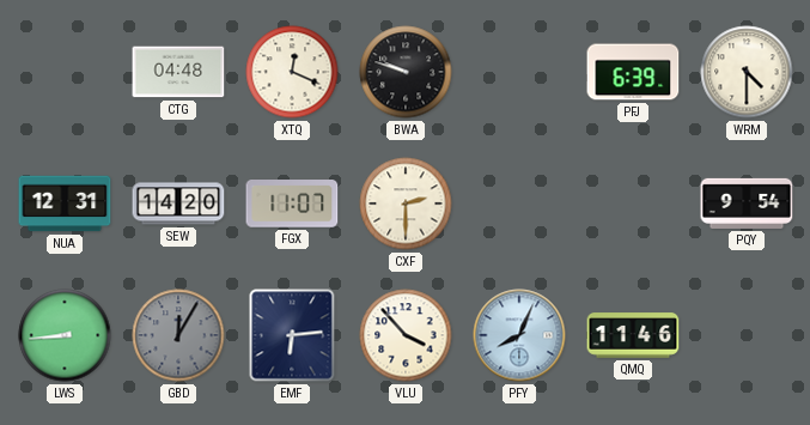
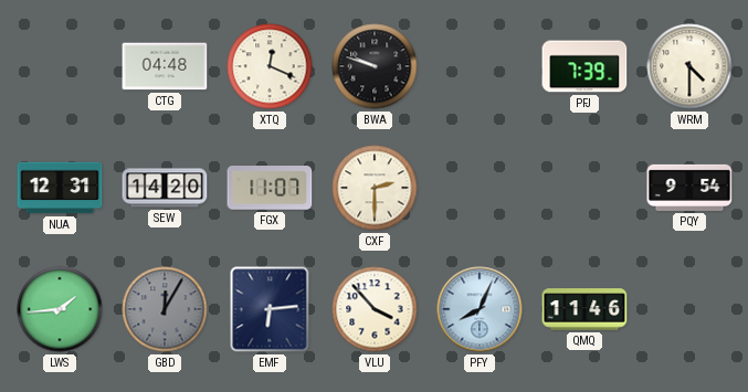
PFJ: 6:39 -> 7:39
LWS: 8:44 -> 1:44
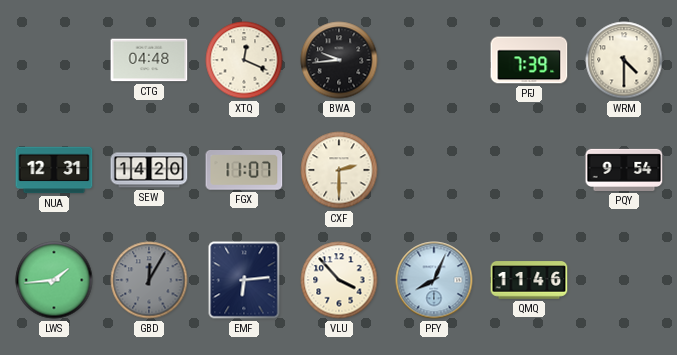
BWA: 9:48 -> 9:44
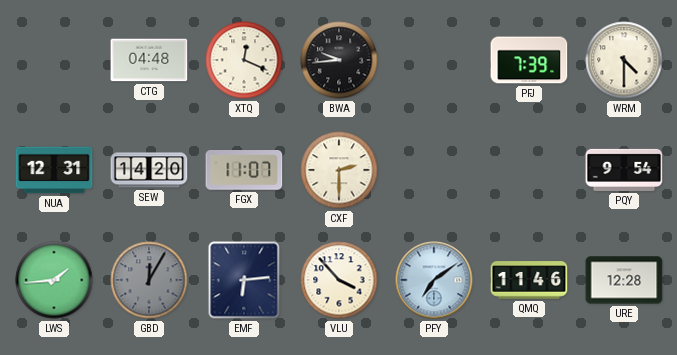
PFY: 8:04 -> 7:09
URE: none -> 12:28
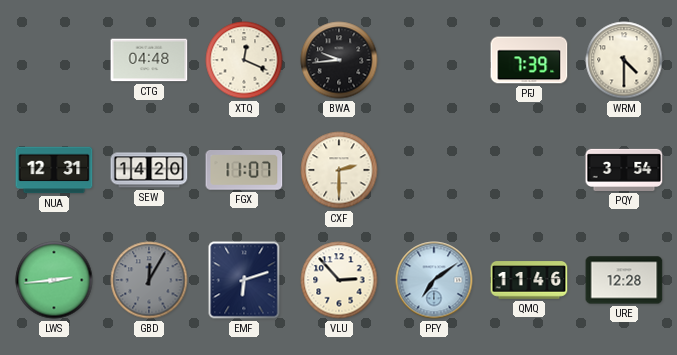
PQY: 9:54 -> 3:54
LWS: 1:44 -> 2:44
EMF: 6:14 -> 6:12
VLU: 3:53 -> 2:53
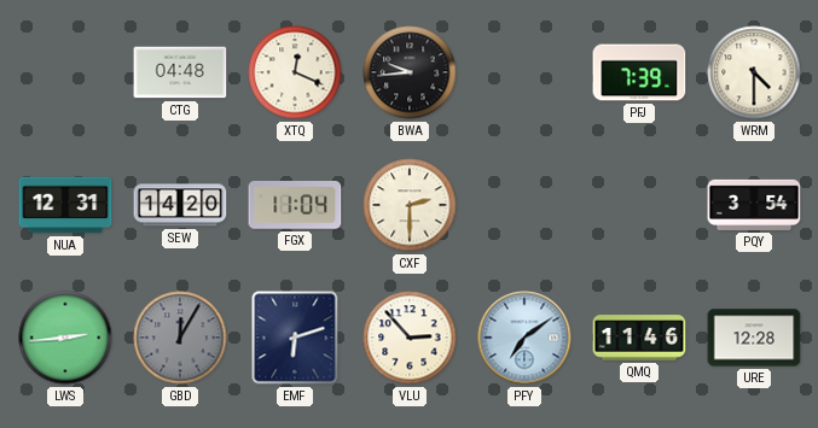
FGX: 11:07 -> 11:04
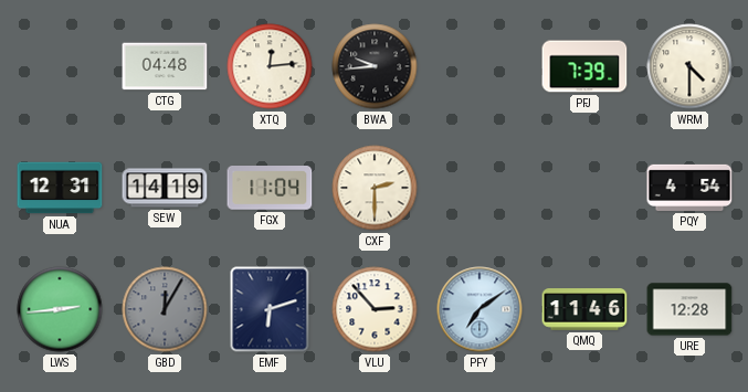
XTQ: 12:19 -> 12:14
SEW: 14:20 -> 14:19
PQY: 3:54 -> 4:54
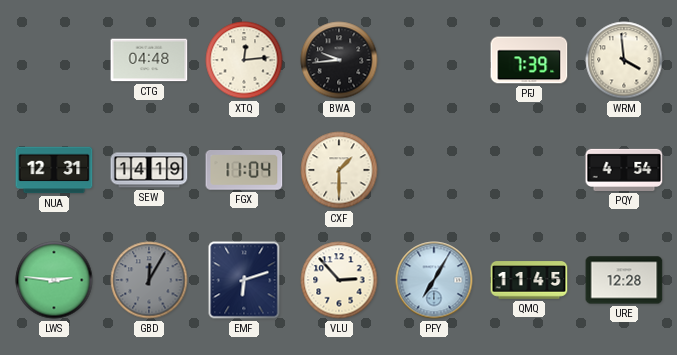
WRM: 4:30 -> 3:59
CXF: 2:30 -> 1:30
LWS: 2:44 -> 2:46
PFY: 7:09 -> 7:05
QMQ: 11:46 -> 11:45
